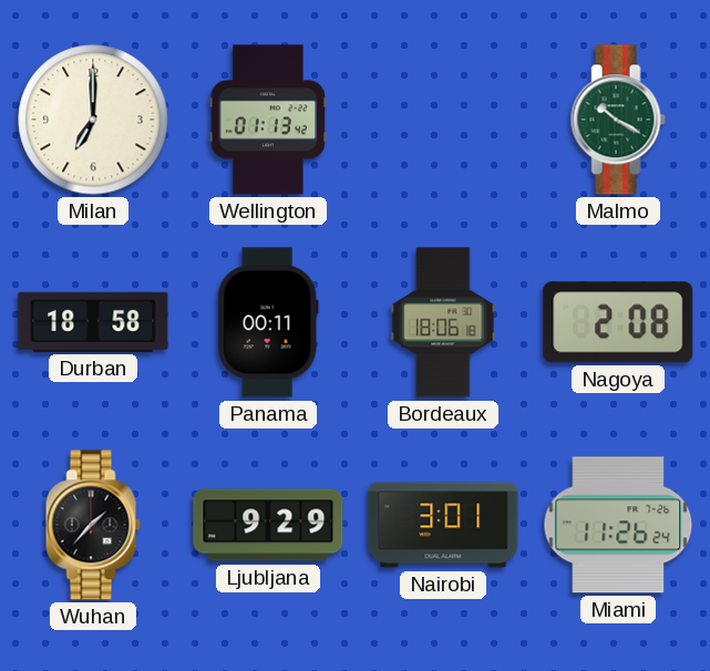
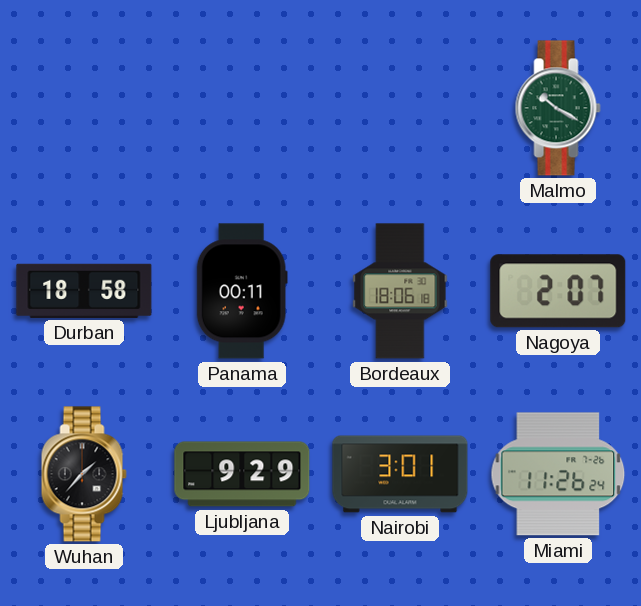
Milan: 7:00 -> none
Wellington: 01:13 -> none
Nagoya: 2:08 -> 2:07
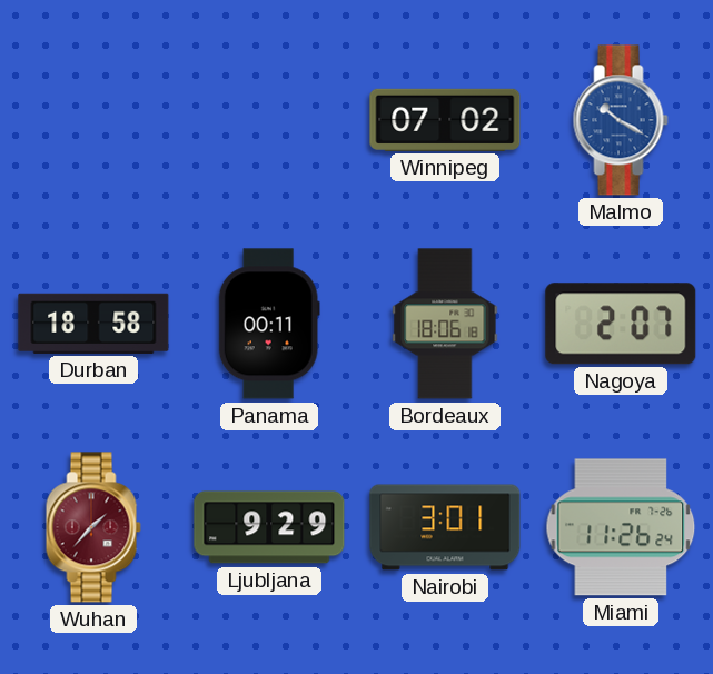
Winnipeg: none -> 07:02
Malmo dial: green -> blue
Wuhan dial: black -> burgundy
